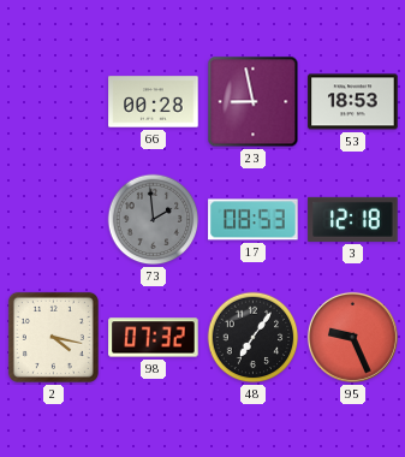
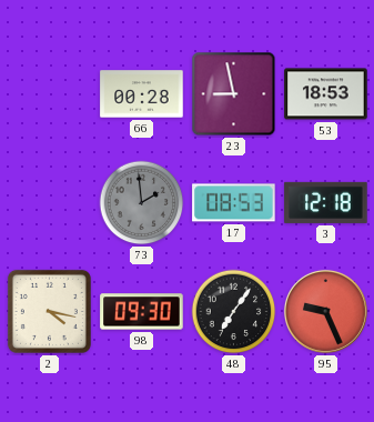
98: 07:32 -> 09:30
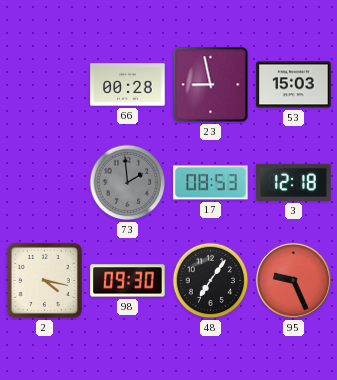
53: 18:53 -> 15:03
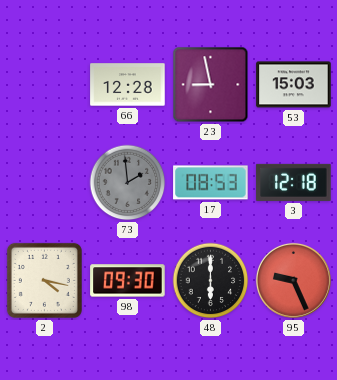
66: 00:28 -> 12:28
48: 7:06 -> 6:00
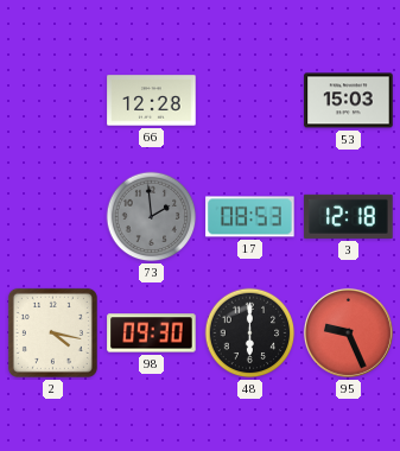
23: 8:58 -> none
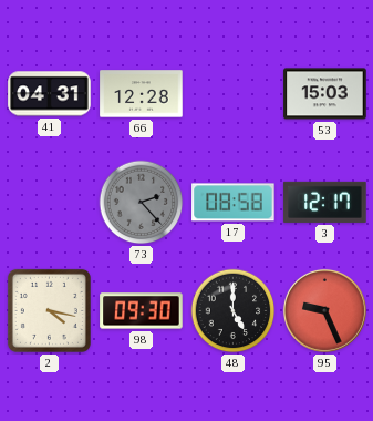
41: none -> 04:31
73: 1:59 -> 2:23
17: 08:53 -> 08:58
3: 12:18 -> 12:17
48: 6:00 -> 5:00
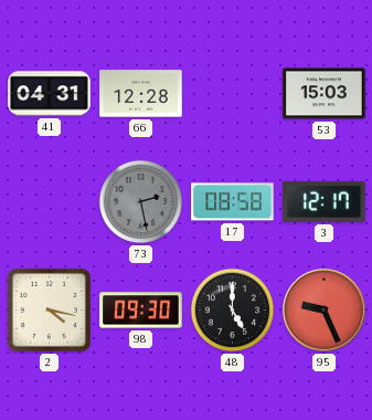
73: 2:23 -> 2:28
